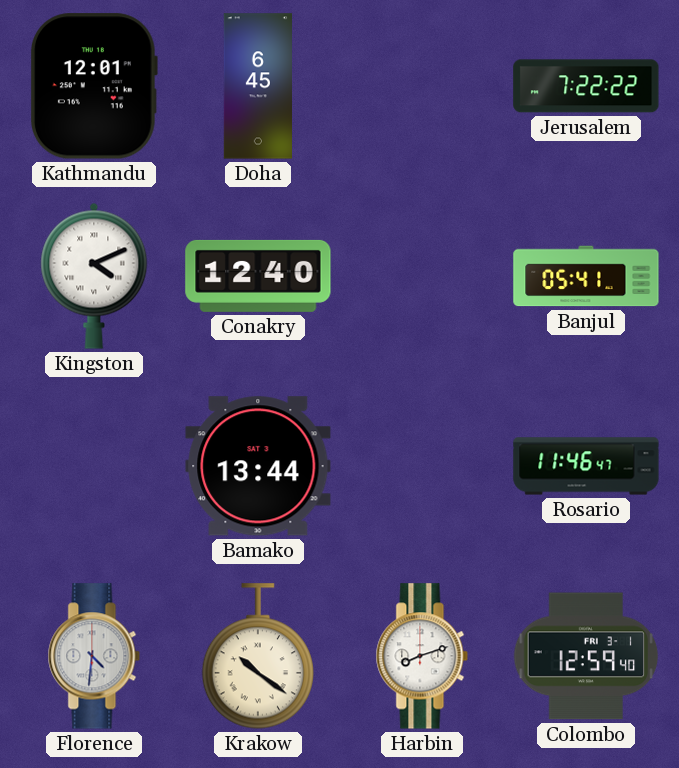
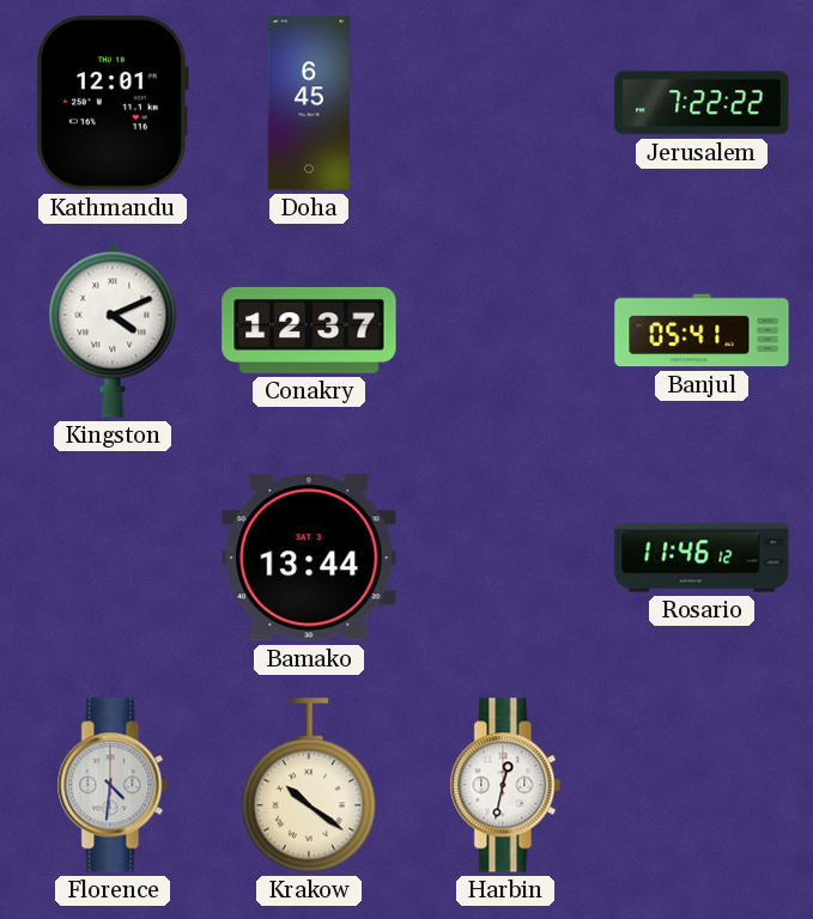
Conakry: 12:40 -> 12:37
Rosario: 11:46:47 -> 11:46:12
Harbin: 8:12 -> 12:32
Colombo: 12:59 -> none
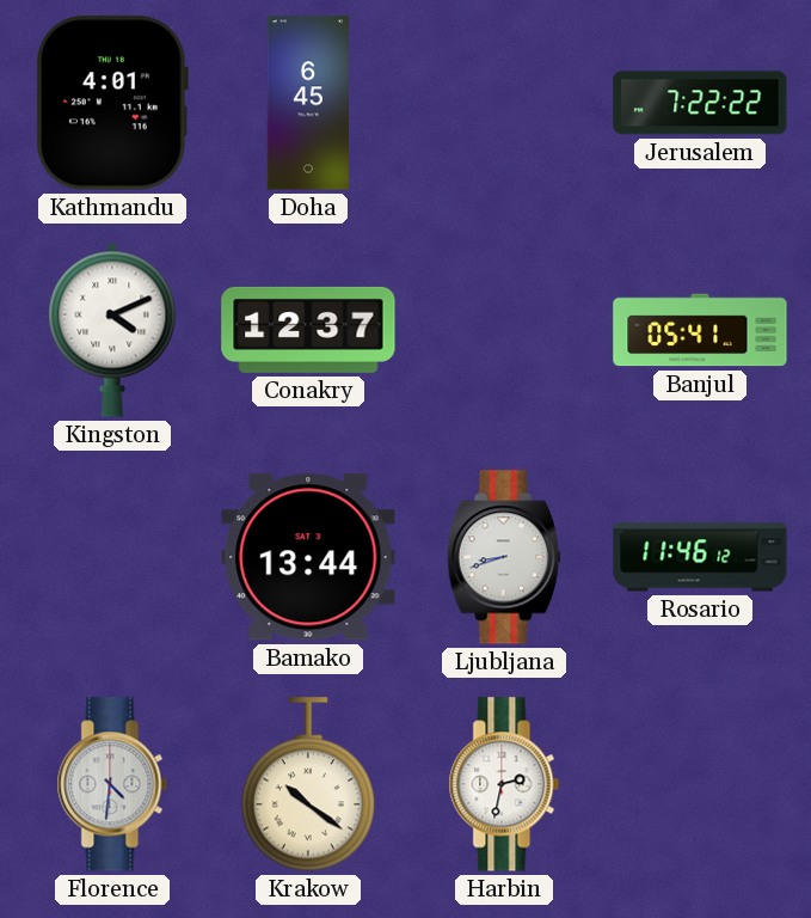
Kathmandu: 12:01 -> 4:01
Ljubljana: none -> 8:42
Harbin: 12:32 -> 2:32
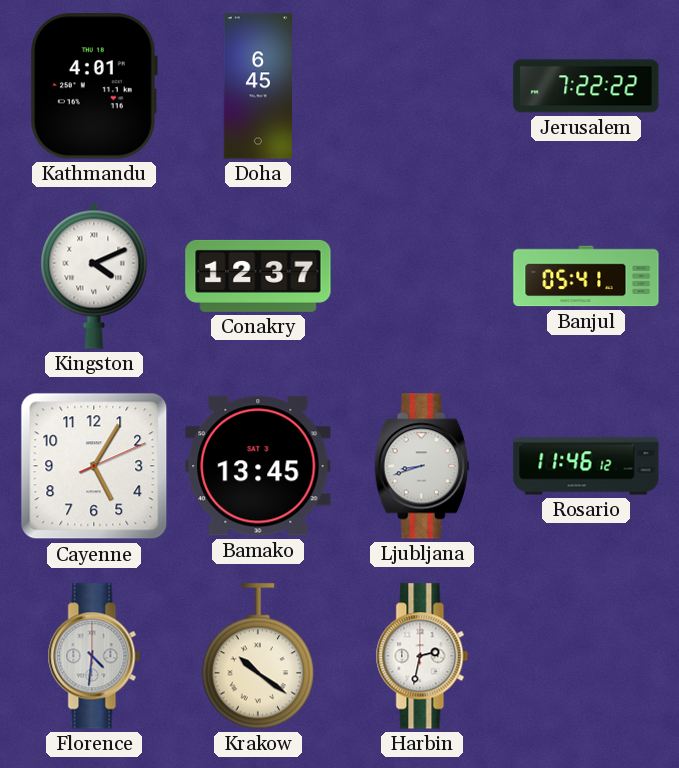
Cayenne: none -> 5:05
Bamako: 13:44 -> 13:45
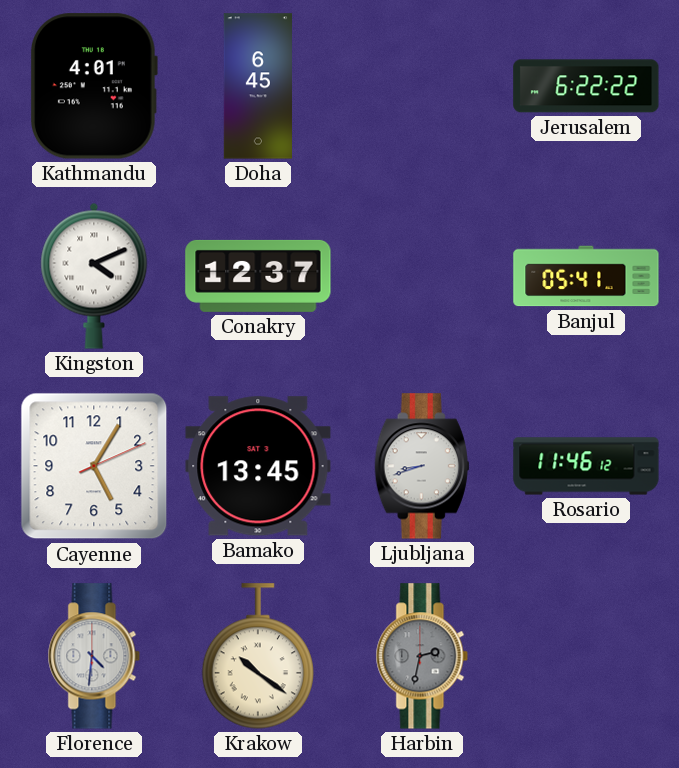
Jerusalem: 7:22 -> 6:22
Harbin dial: white -> grey
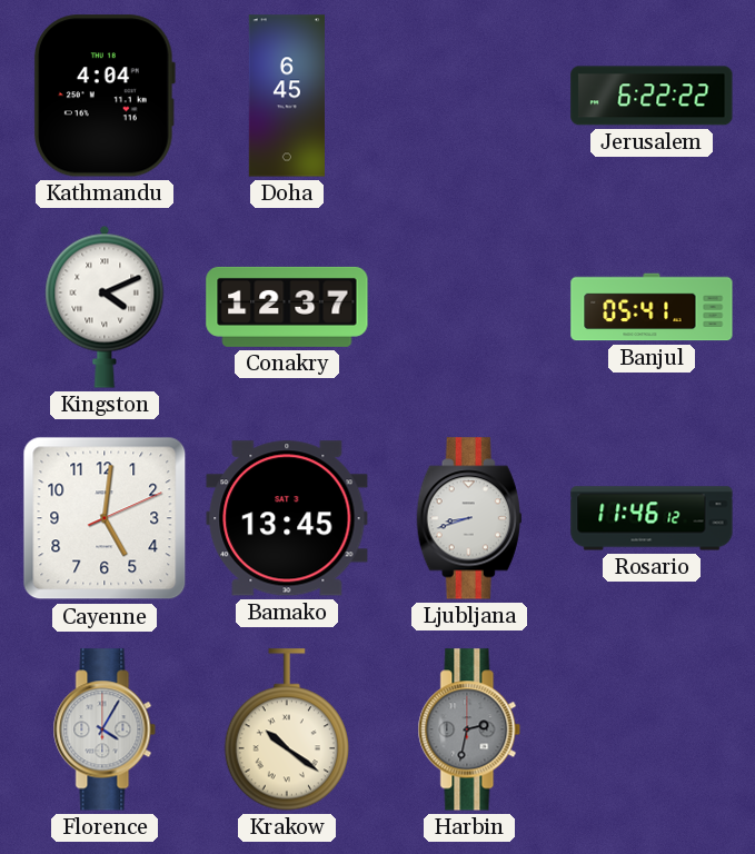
Kathmandu: 4:01 -> 4:04
Cayenne: 5:05 -> 5:01
Florence: 4:31 -> 4:05
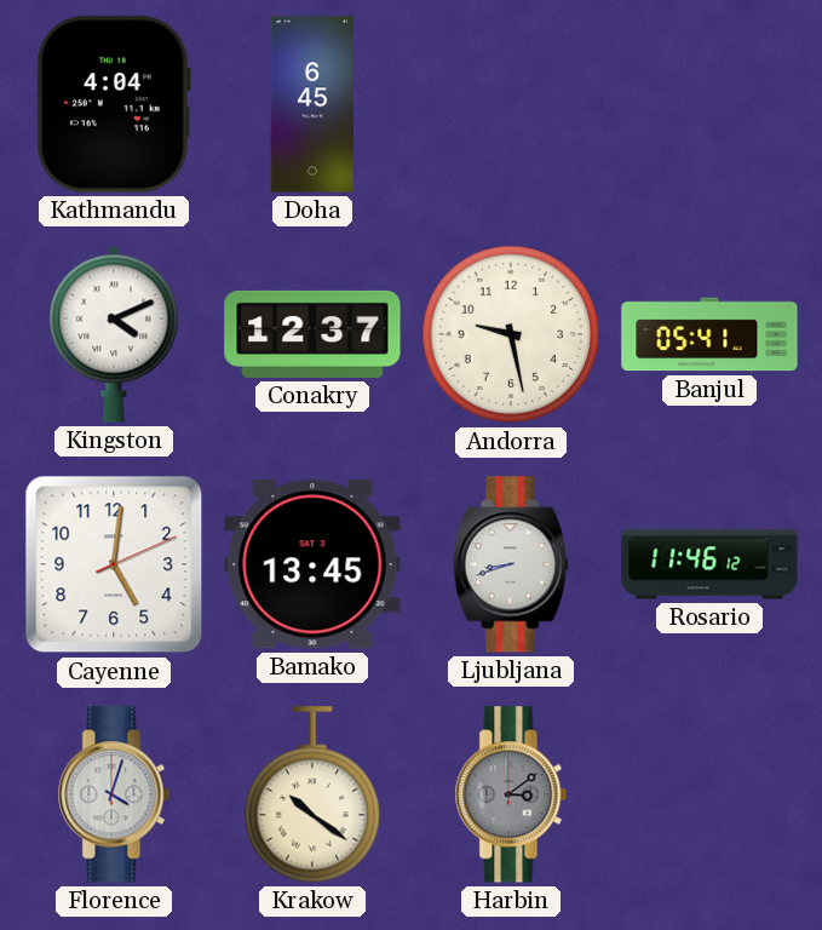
Jerusalem: 6:22 -> none
Andorra: none -> 9:28
Florence: 4:05 -> 4:03
Harbin: 2:32 -> 3:09
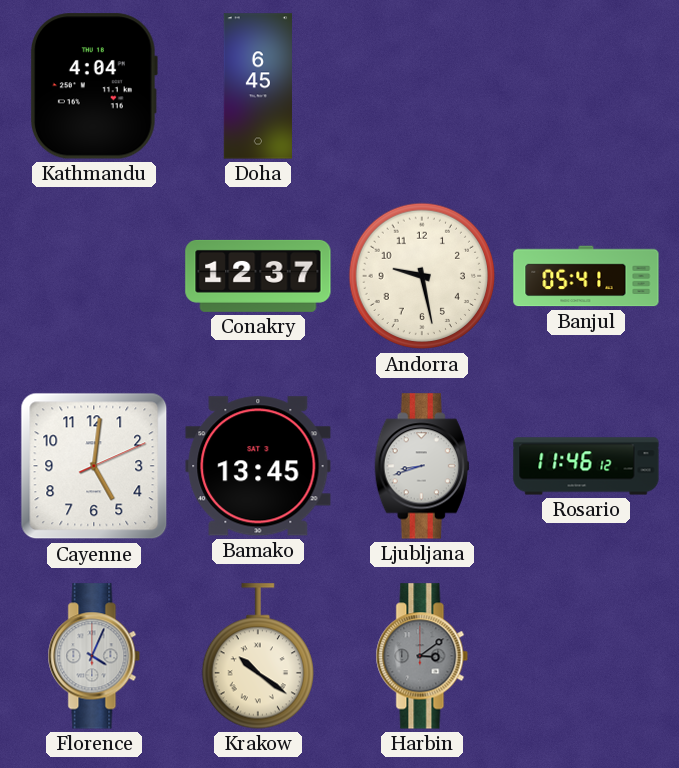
Kingston: 4:11 -> none
Florence: 4:03 -> 4:04
